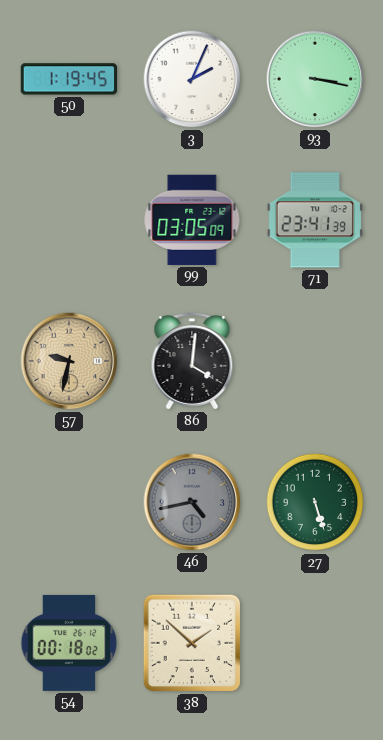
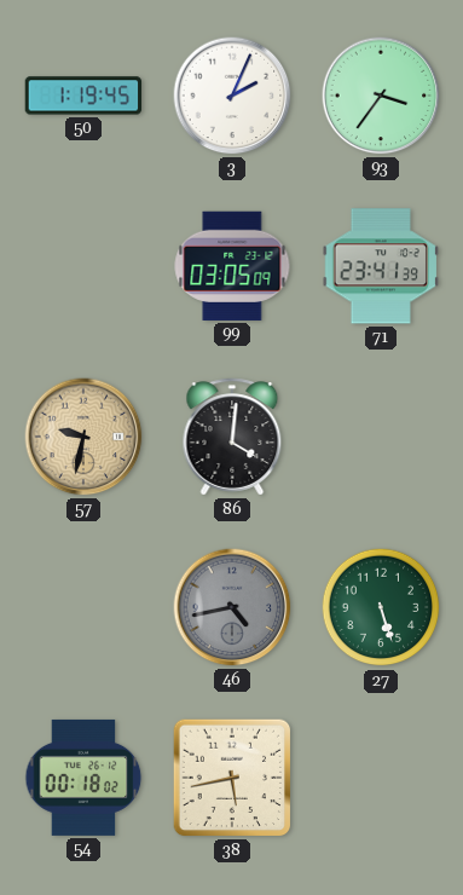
93: 3:17 -> 3:36
38: 1:52 -> 5:43
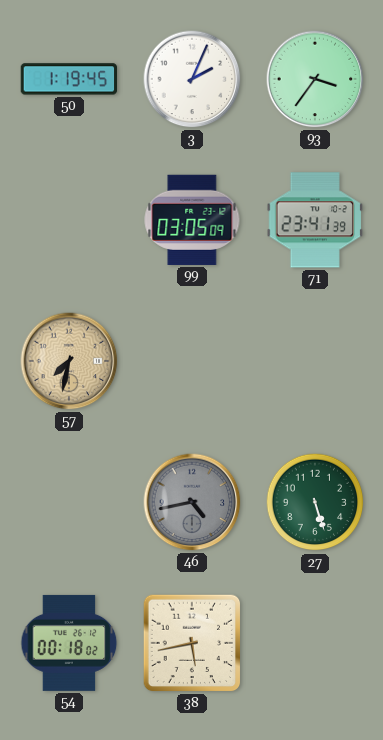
57: 9:32 -> 7:32
86: 4:01 -> none
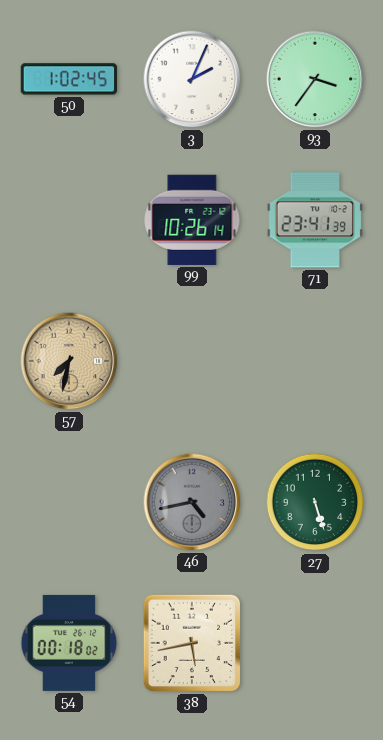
50: 1:19 -> 1:02
99: 03:05 -> 10:26
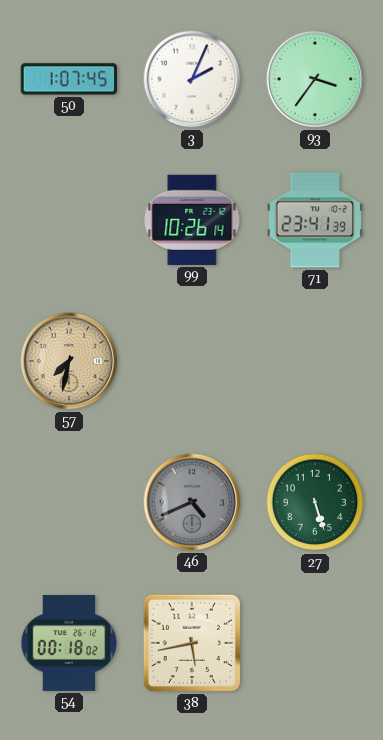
50: 1:02 -> 1:07
46: 4:43 -> 4:41
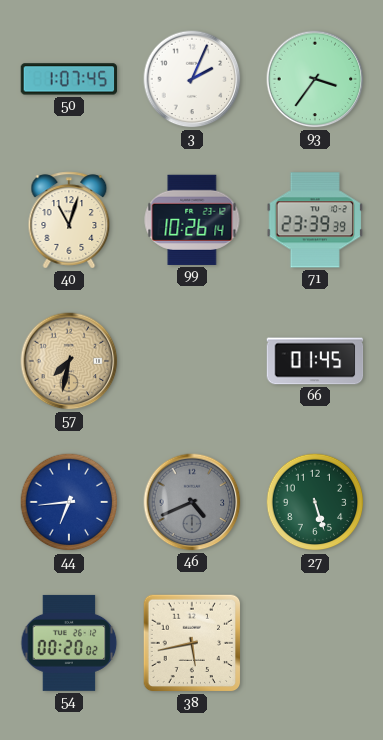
40: none -> 11:03
71: 23:41 -> 23:39
66: none -> 01:45
44: none -> 6:44
54: 00:18 -> 00:20
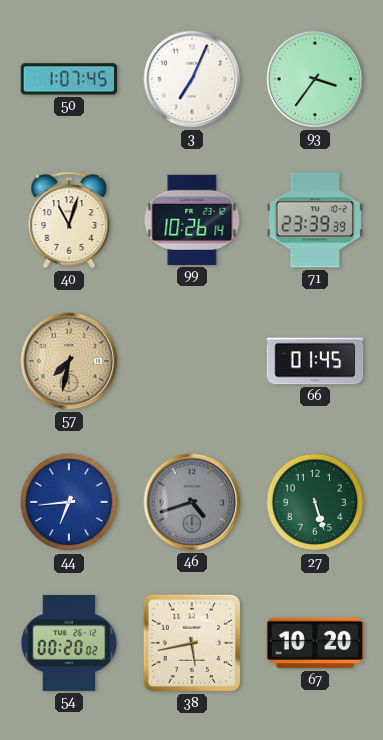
3: 2:04 -> 7:04
46: 4:41 -> 4:42
67: none -> 10:20
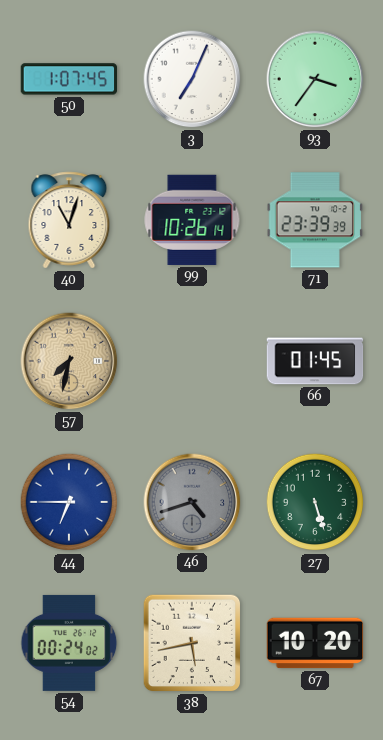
44: 6:44 -> 6:45
54: 00:20 -> 00:24
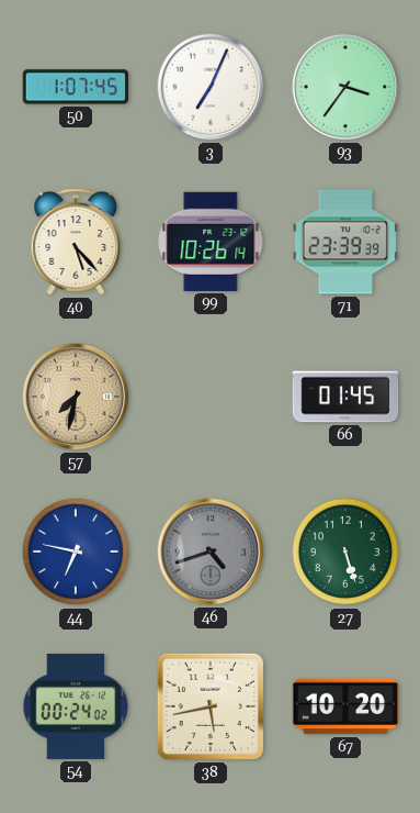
40: 11:03 -> 5:23
44: 6:45 -> 6:47
